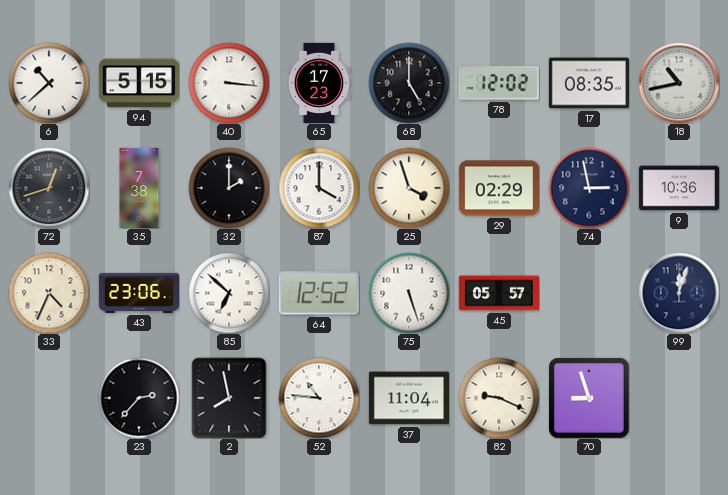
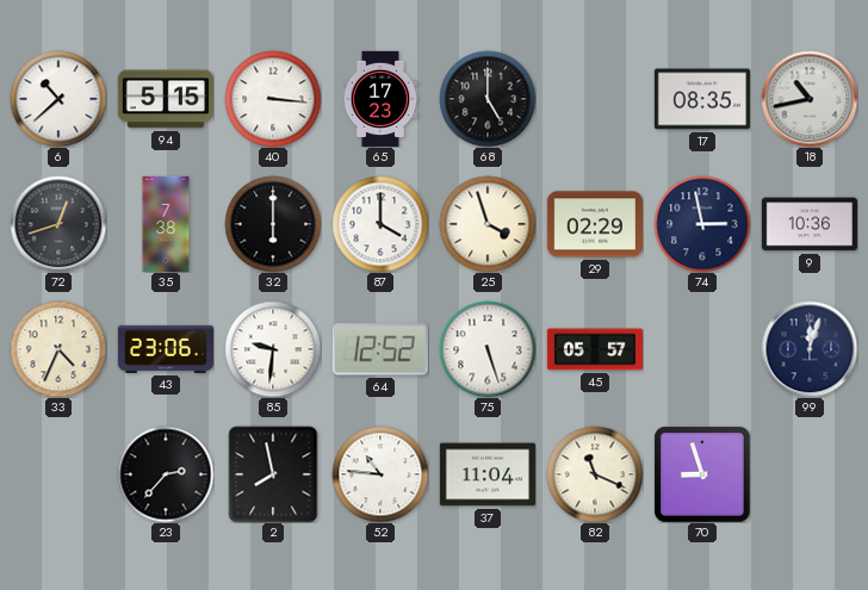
78: 12:02 -> none
32: 2:00 -> 6:00
85: 6:52 -> 9:31
82: 9:19 -> 11:19
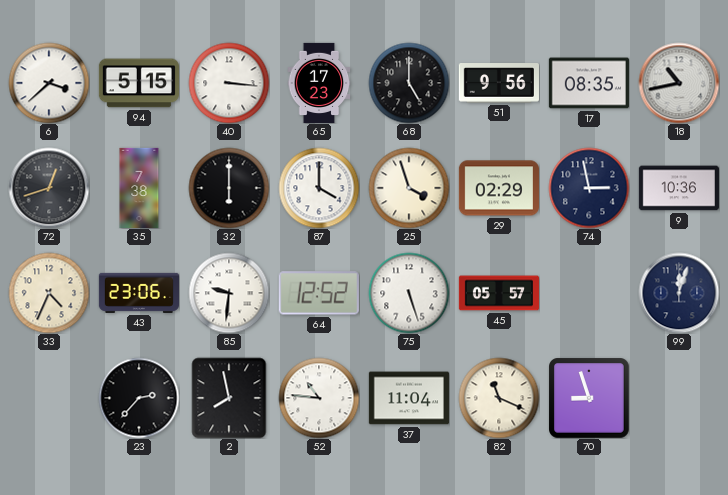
6: 10:38 -> 3:38
51: none -> 9:56
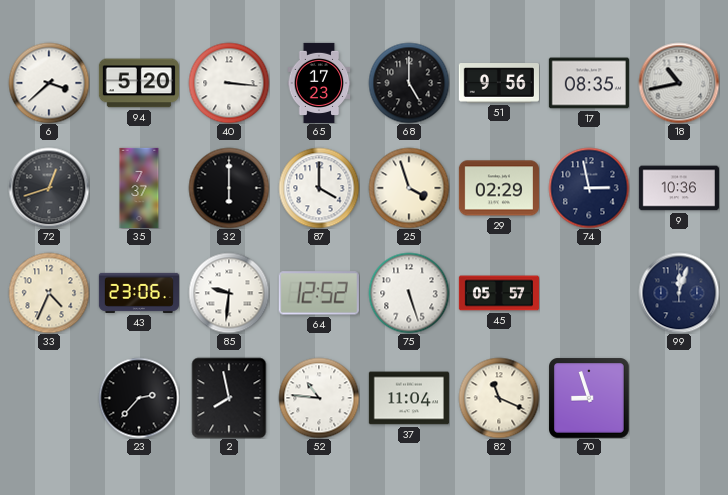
94: 5:15 -> 5:20
35: 7:38 -> 7:37
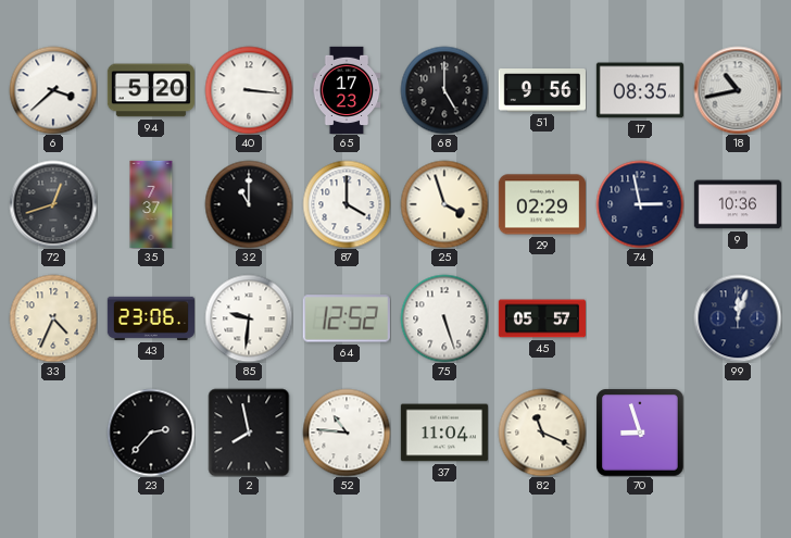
32: 6:00 -> 11:00
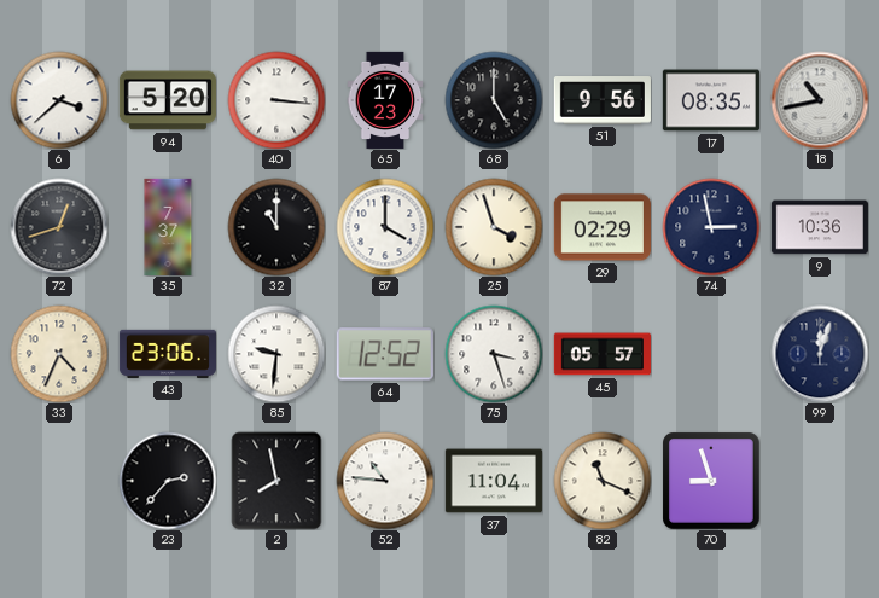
75: 5:27 -> 3:27
